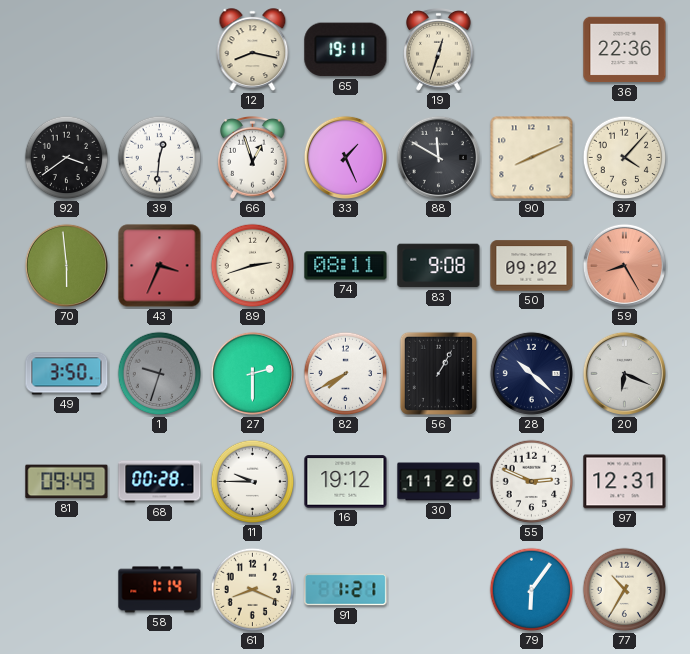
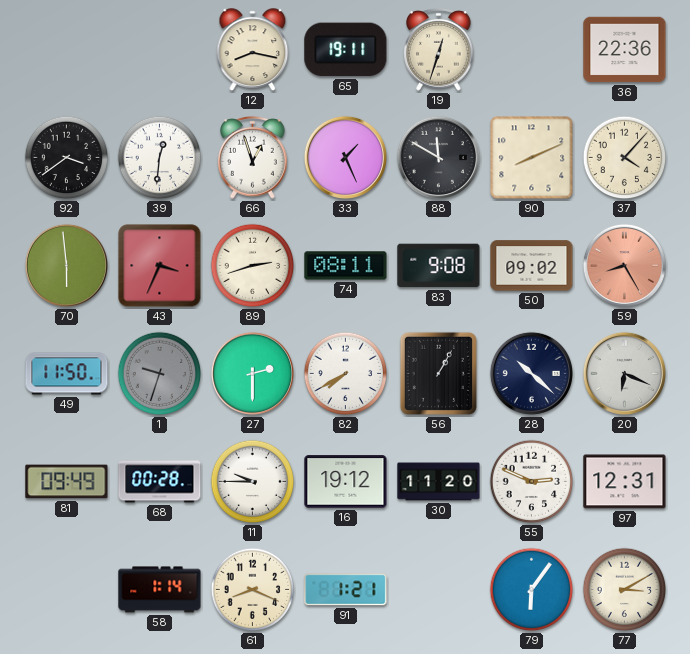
49: 3:50 -> 11:50
77: 10:35 -> 3:10
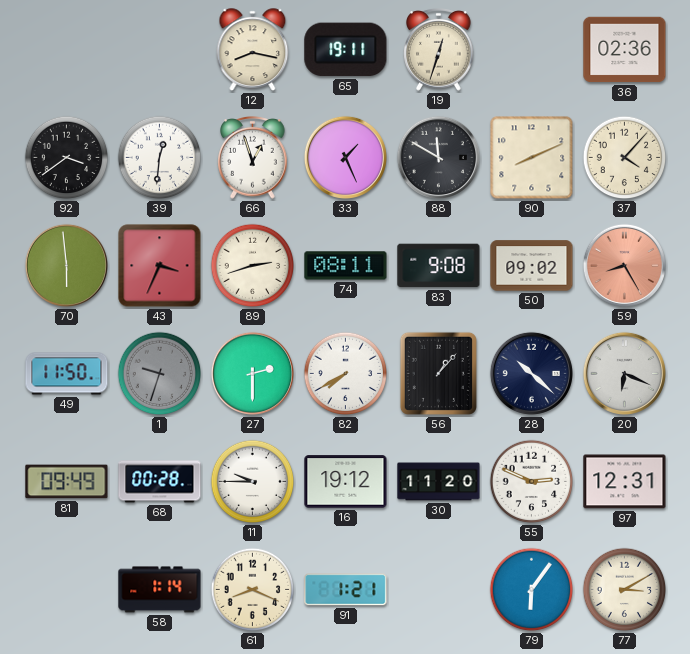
36: 22:36 -> 02:36
56: 1:05 -> 1:07
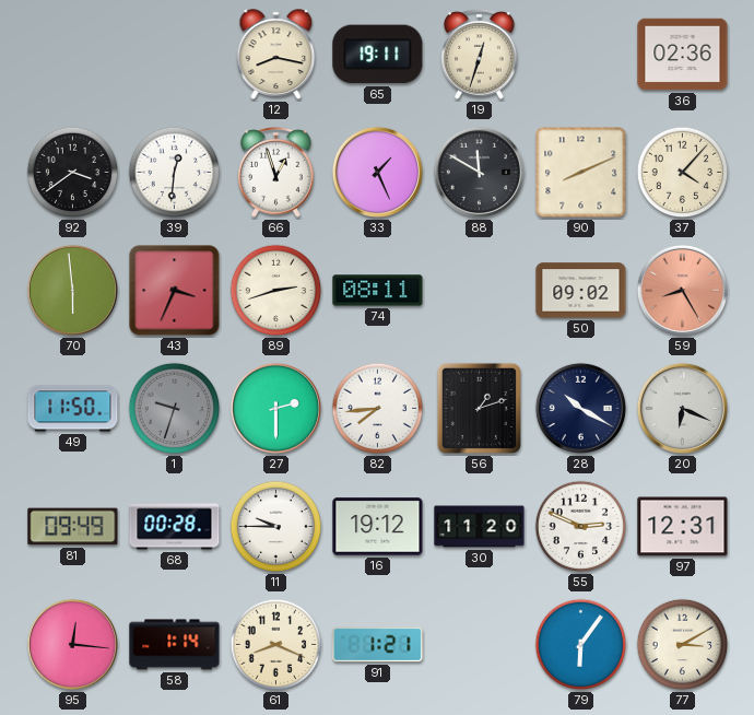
83: 9:08 -> none
82: 7:40 -> 7:44
56: 1:07 -> 1:12
28: 10:22 -> 10:20
95: none -> 12:16
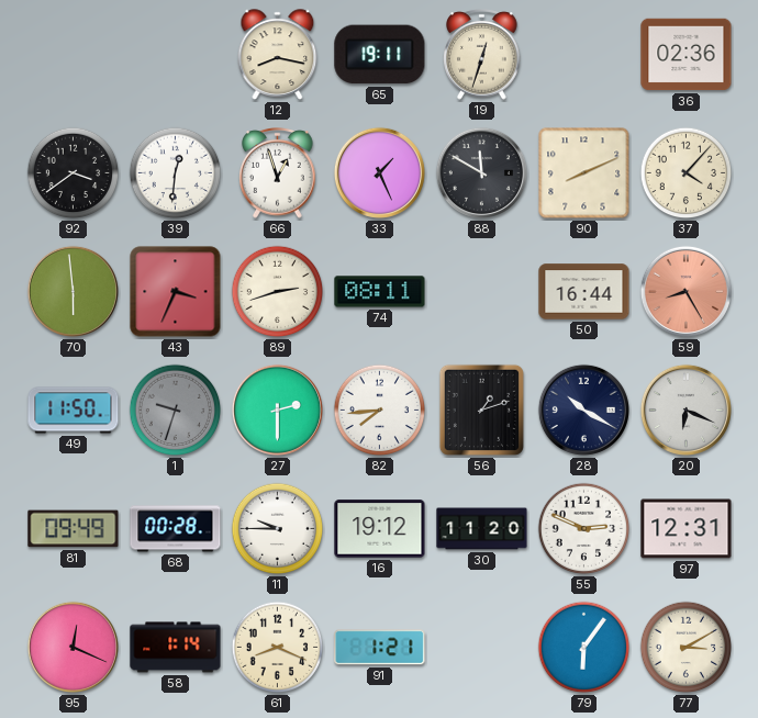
50: 09:02 -> 16:44
95: 12:16 -> 12:19
